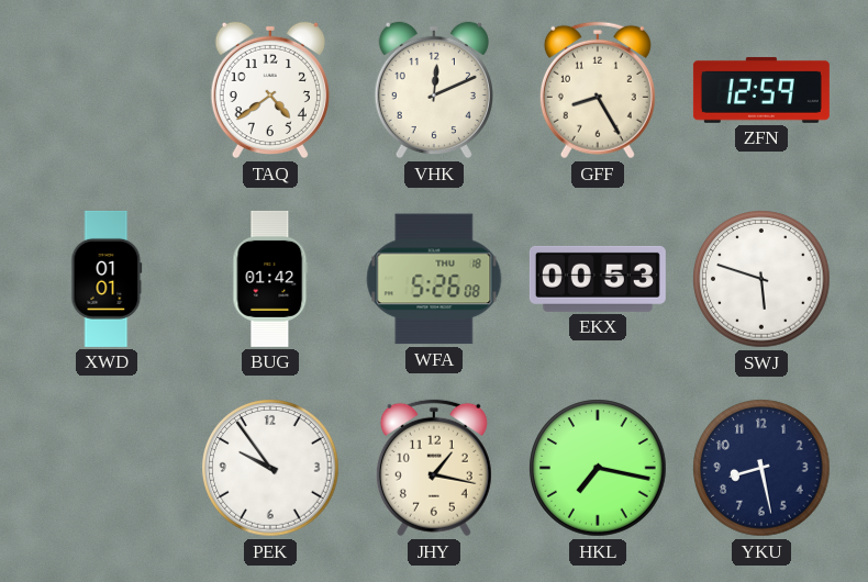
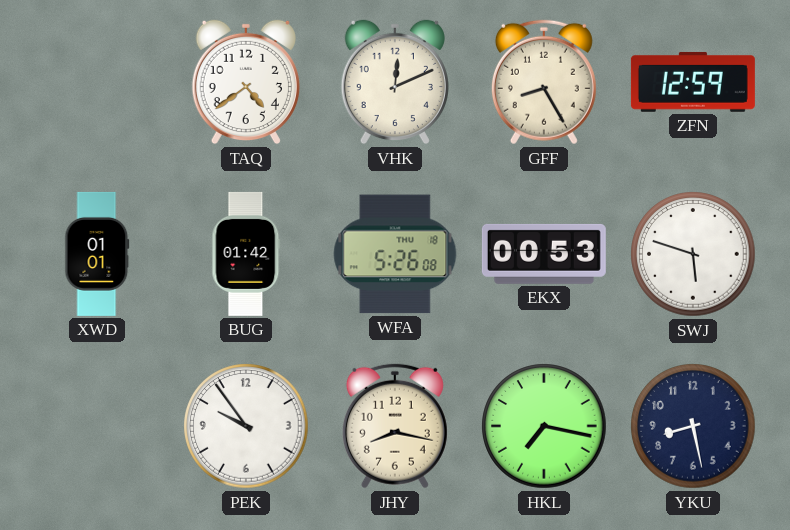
JHY: 1:17 -> 8:17
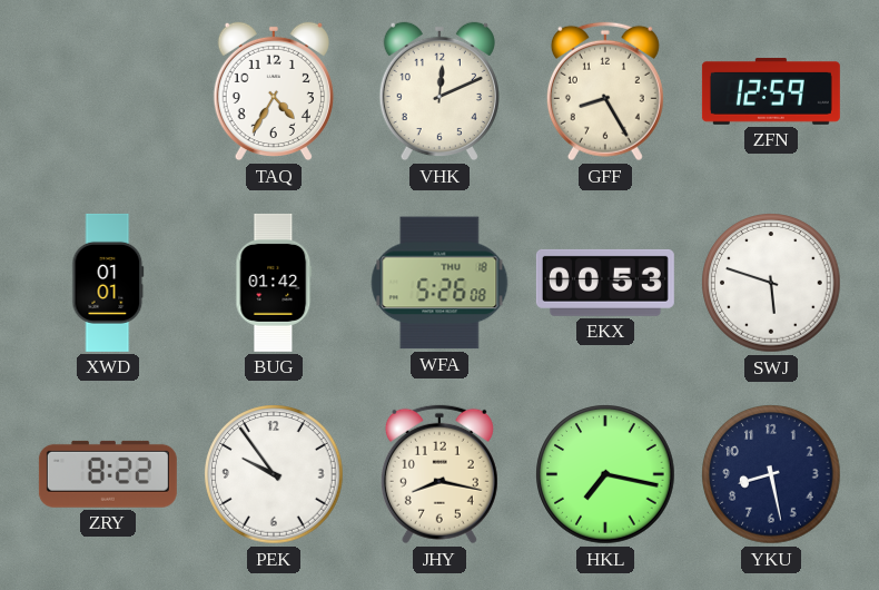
TAQ: 4:39 -> 4:35
ZRY: none -> 8:22
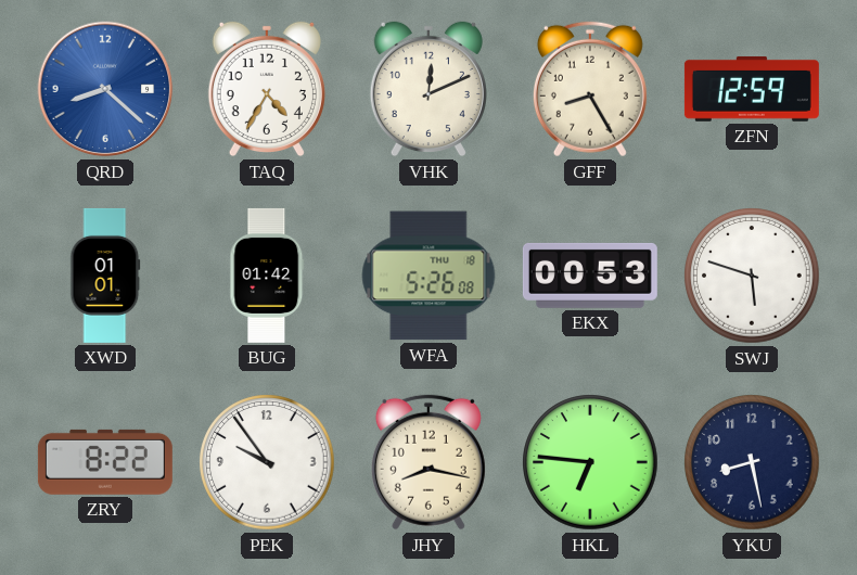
QRD: none -> 8:22
HKL: 7:17 -> 6:46
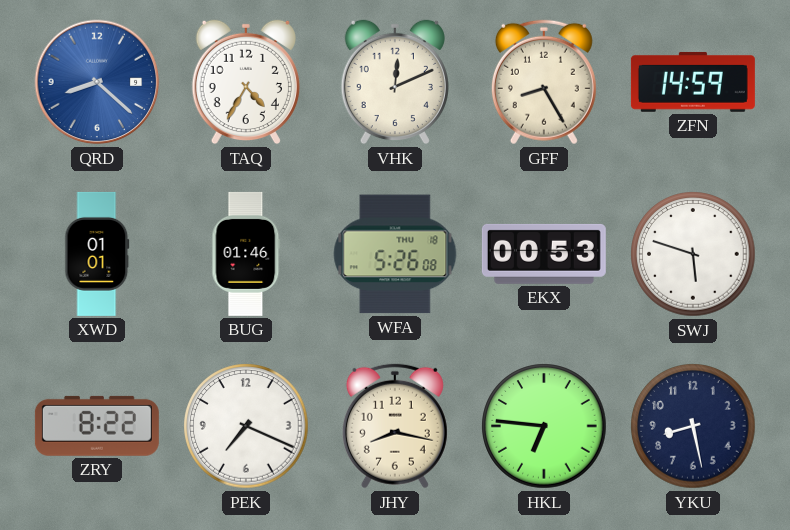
ZFN: 12:59 -> 14:59
BUG: 01:42 -> 01:46
PEK: 9:54 -> 7:19
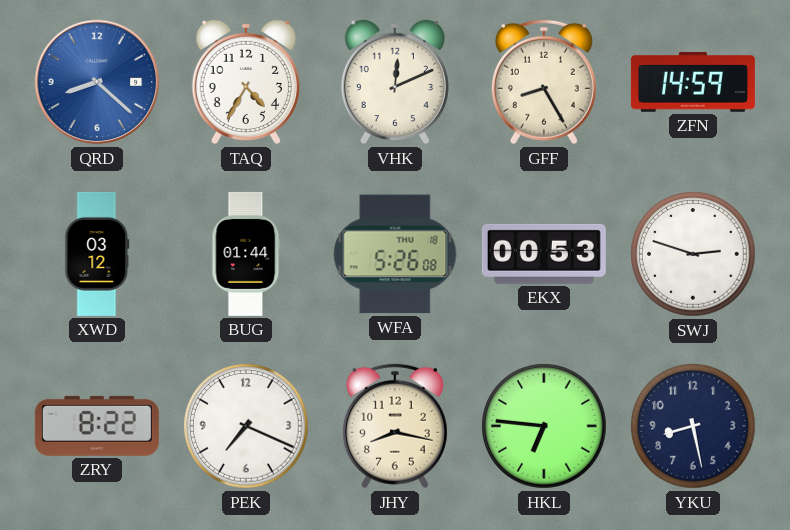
XWD: 01:01 -> 03:12
BUG: 01:46 -> 01:44
SWJ: 5:48 -> 2:48
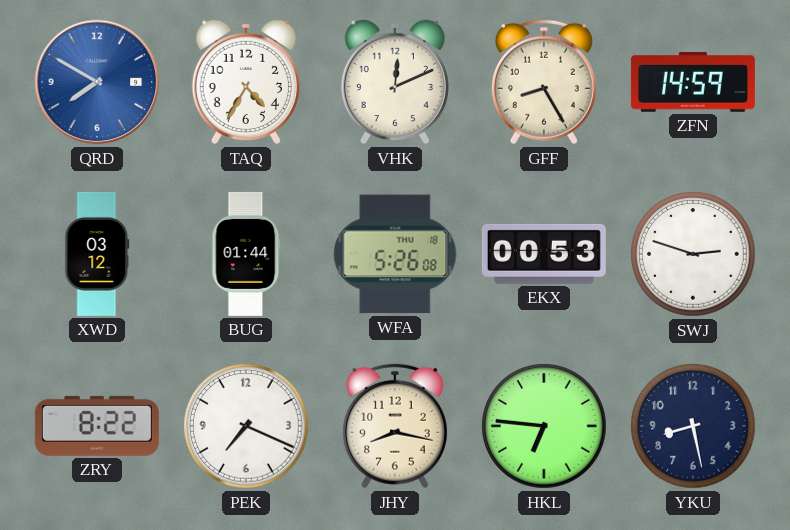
QRD: 8:22 -> 7:50
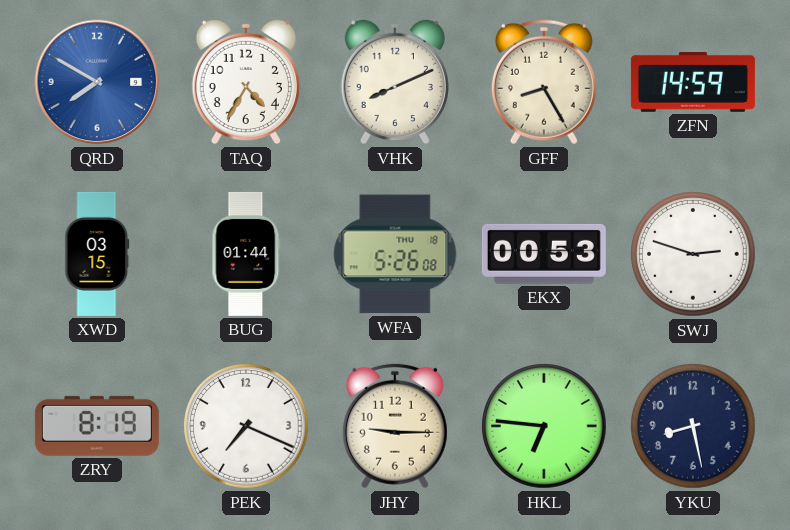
VHK: 12:11 -> 8:11
XWD: 03:12 -> 03:15
ZRY: 8:22 -> 8:19
JHY: 8:17 -> 9:15
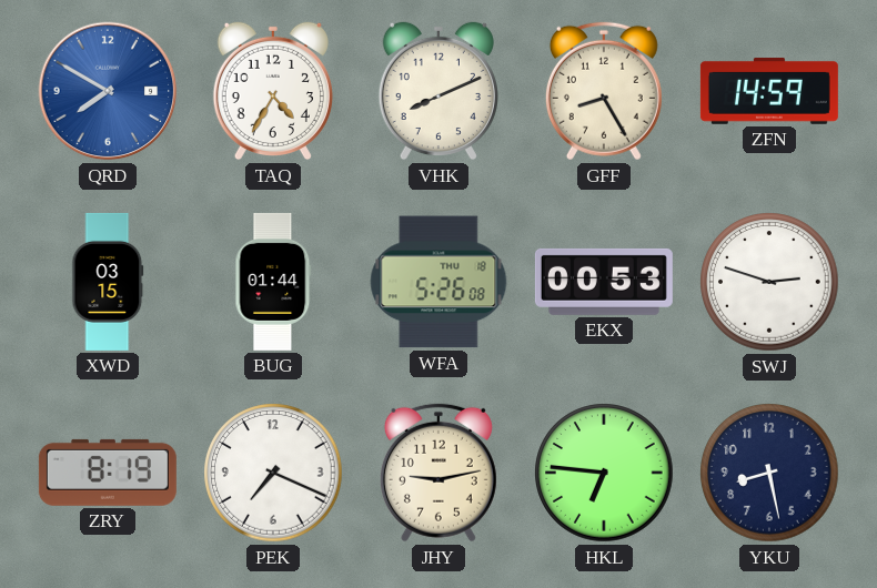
JHY: 9:15 -> 9:13
